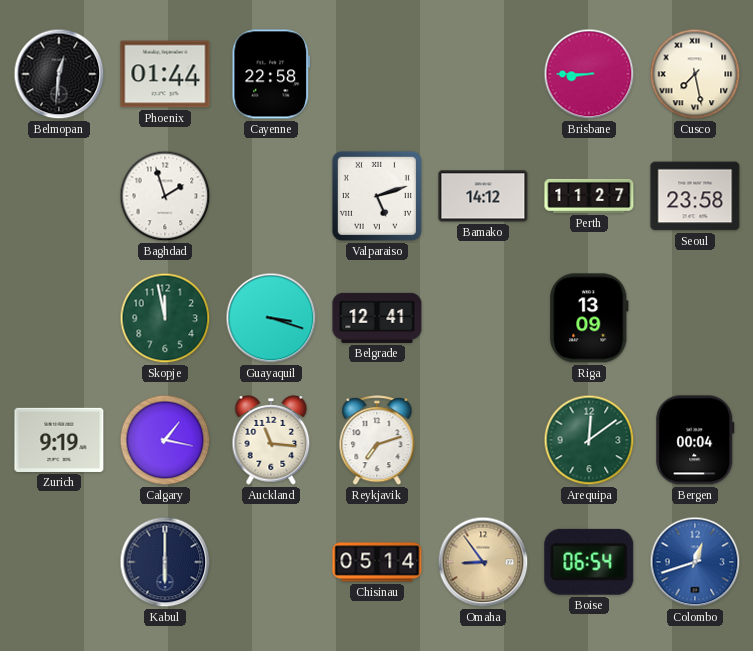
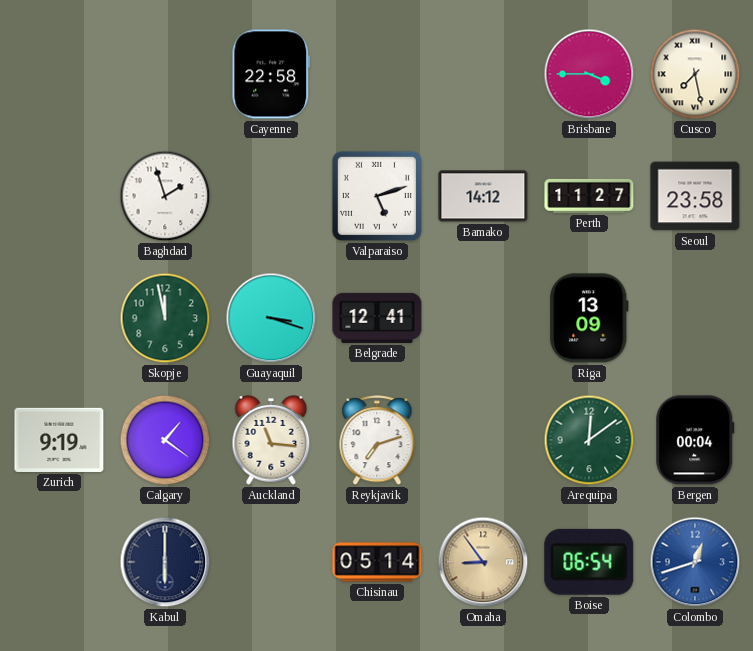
Belmopan: 12:31 -> none
Phoenix: 01:44 -> none
Brisbane: 8:45 -> 3:45
Calgary: 1:17 -> 1:21
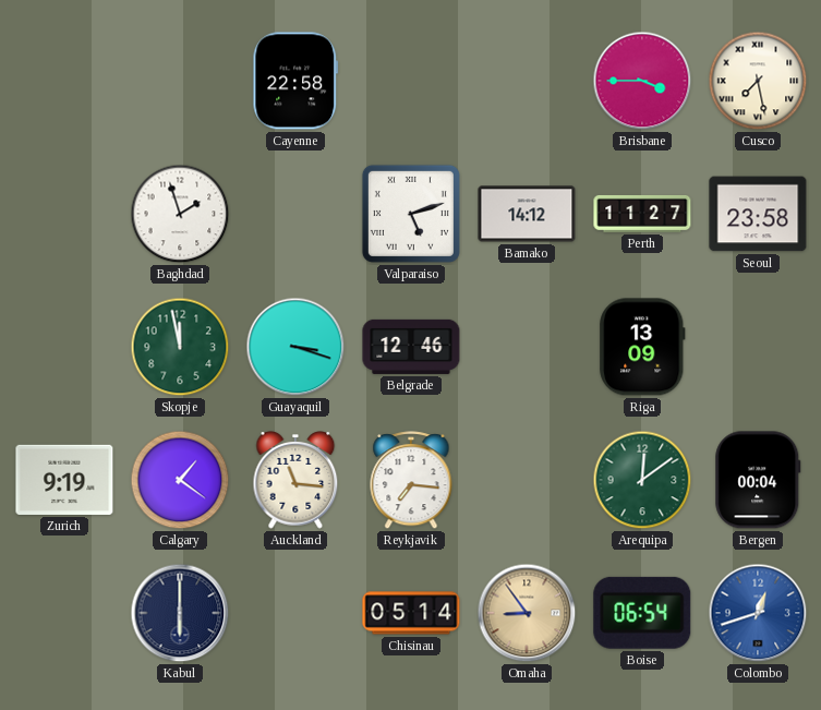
Belgrade: 12:41 -> 12:46
Reykjavik: 7:12 -> 7:16
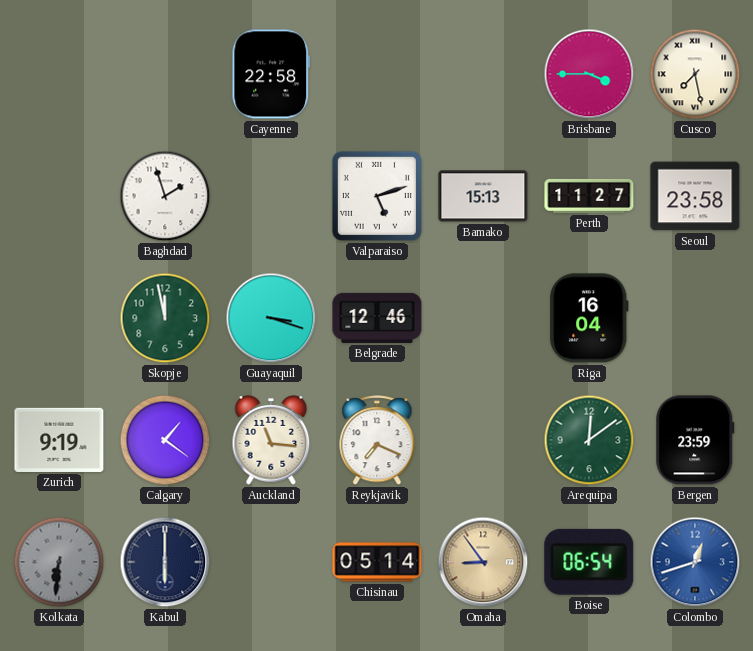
Bamako: 14:12 -> 15:13
Riga: 13:09 -> 16:04
Reykjavik: 7:16 -> 7:19
Bergen: 00:04 -> 23:59
Kolkata: none -> 6:31
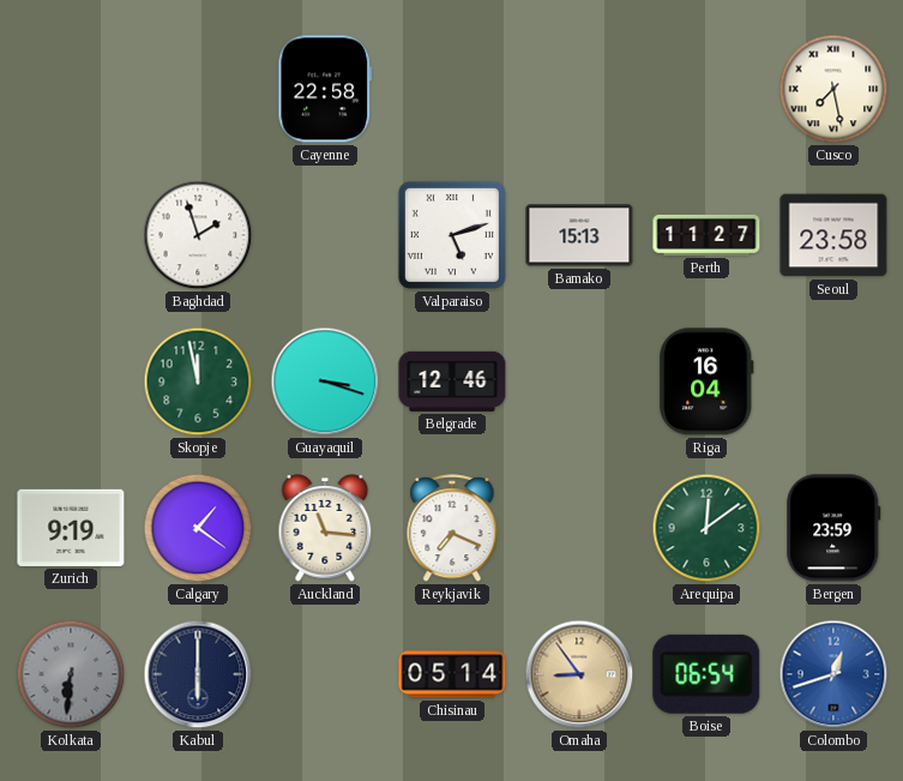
Brisbane: 3:45 -> none
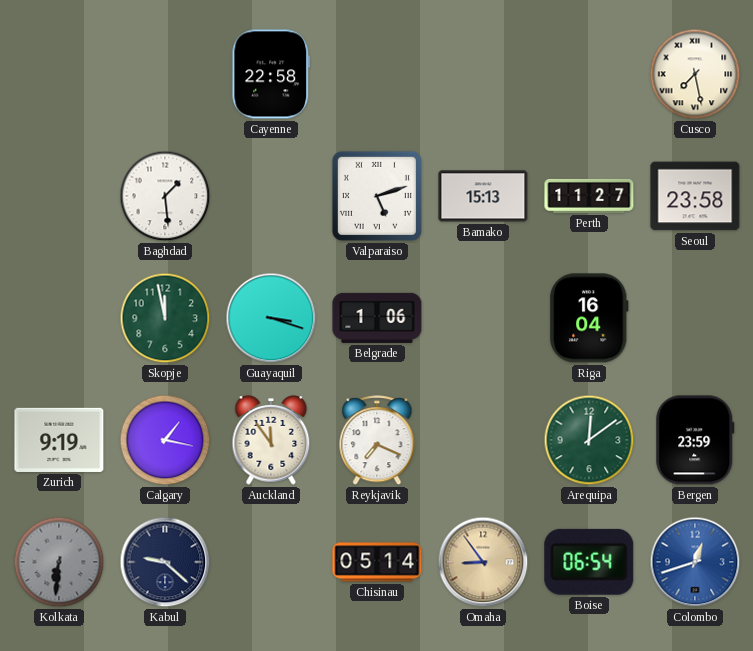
Baghdad: 1:57 -> 1:29
Belgrade: 12:46 -> 1:06
Calgary: 1:21 -> 1:17
Auckland: 11:16 -> 11:54
Kabul: 6:00 -> 9:22
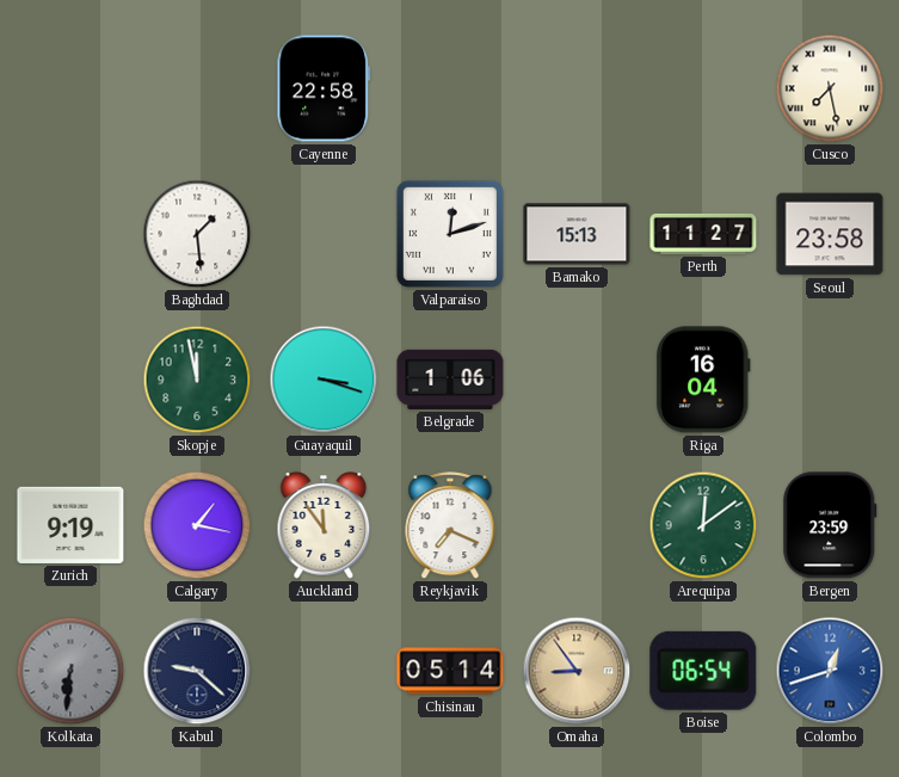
Valparaiso: 5:12 -> 12:12
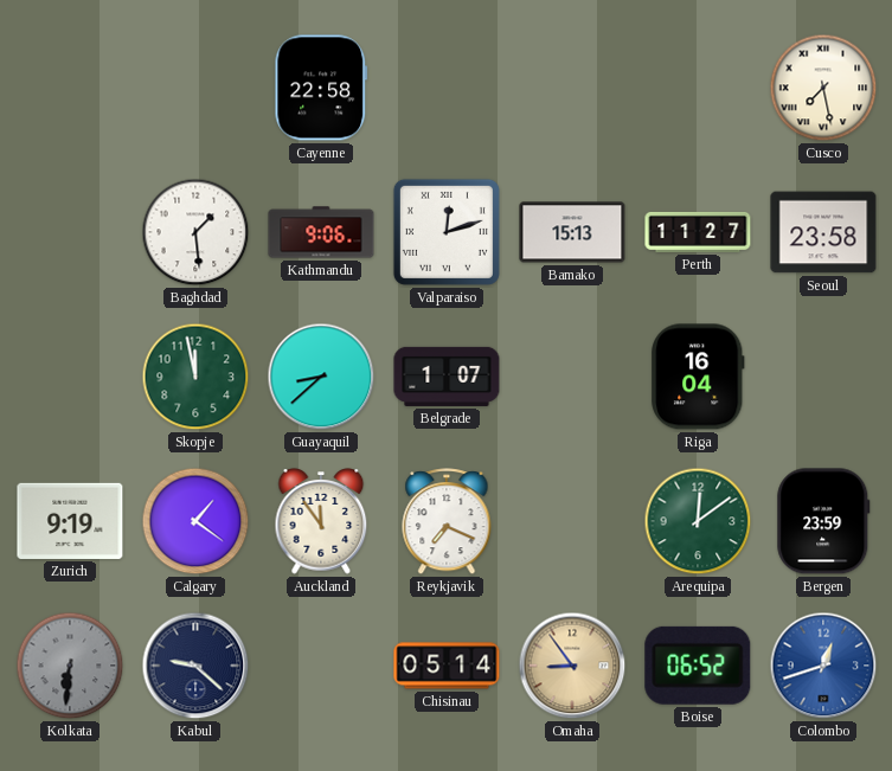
Kathmandu: none -> 9:06
Guayaquil: 3:18 -> 8:38
Belgrade: 1:06 -> 1:07
Calgary: 1:17 -> 1:21
Boise: 06:54 -> 06:52
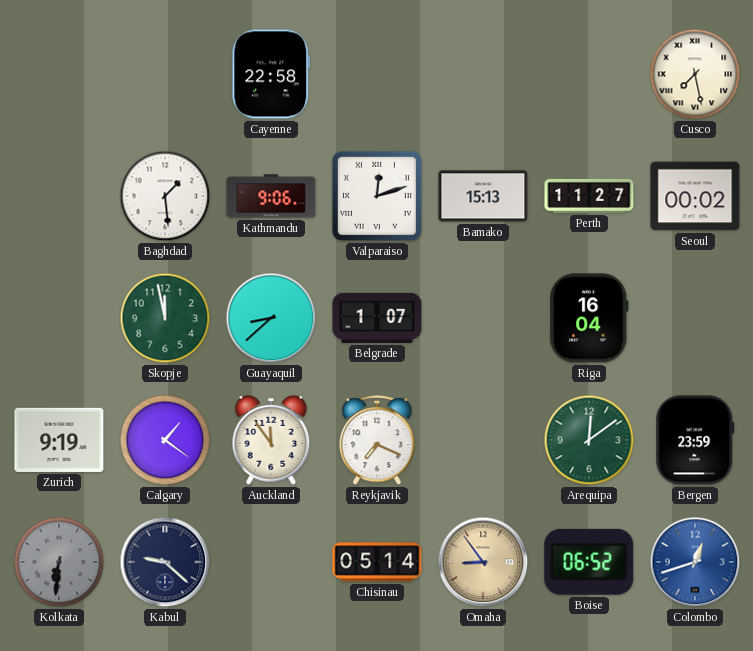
Seoul: 23:58 -> 00:02
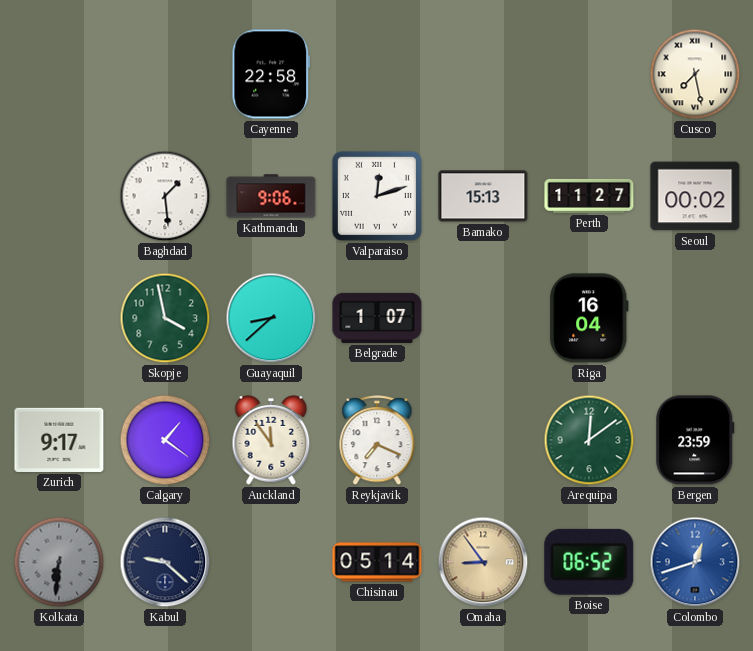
Skopje: 11:58 -> 3:58
Zurich: 9:19 -> 9:17
